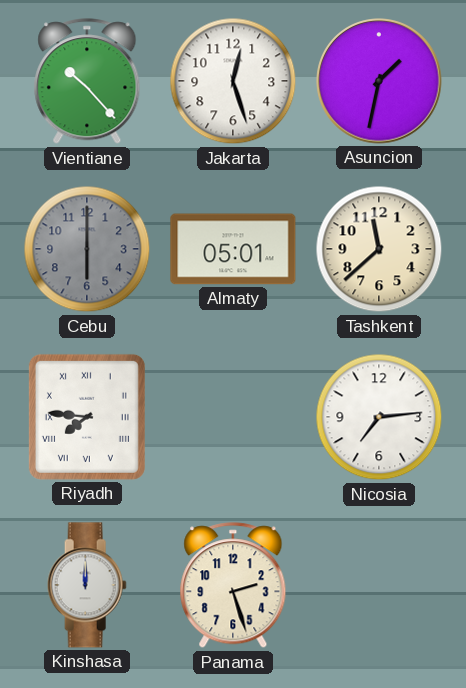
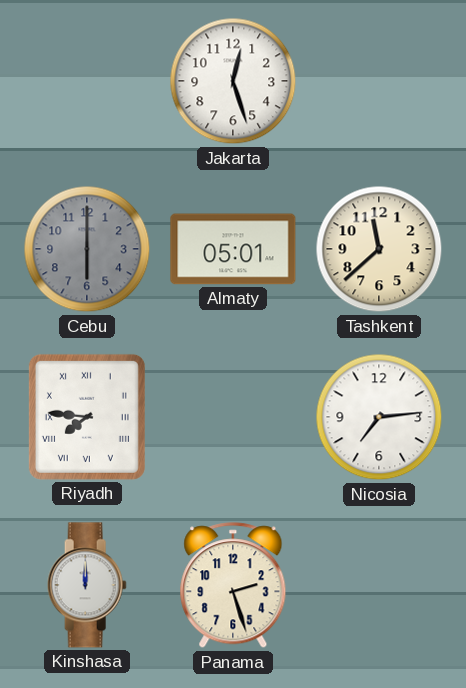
Vientiane: 10:23 -> none
Asuncion: 1:32 -> none
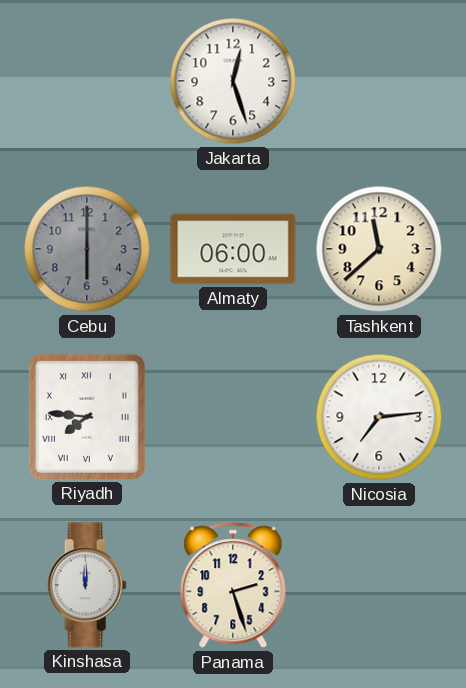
Almaty: 05:01 -> 06:00
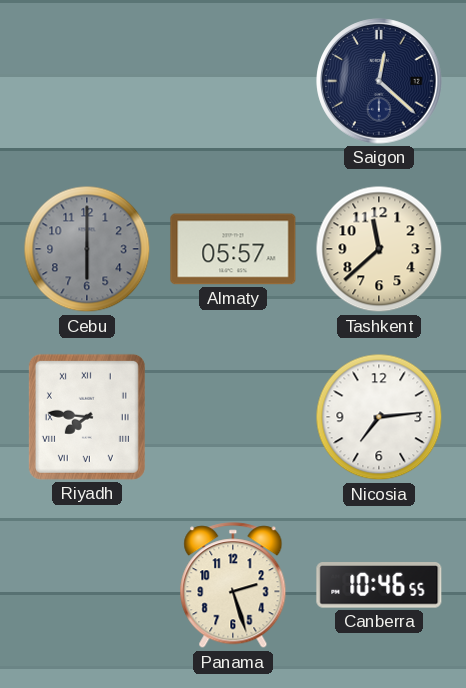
Jakarta: 12:27 -> none
Saigon: none -> 12:22
Almaty: 06:00 -> 05:57
Kinshasa: 12:00 -> none
Canberra: none -> 10:46
